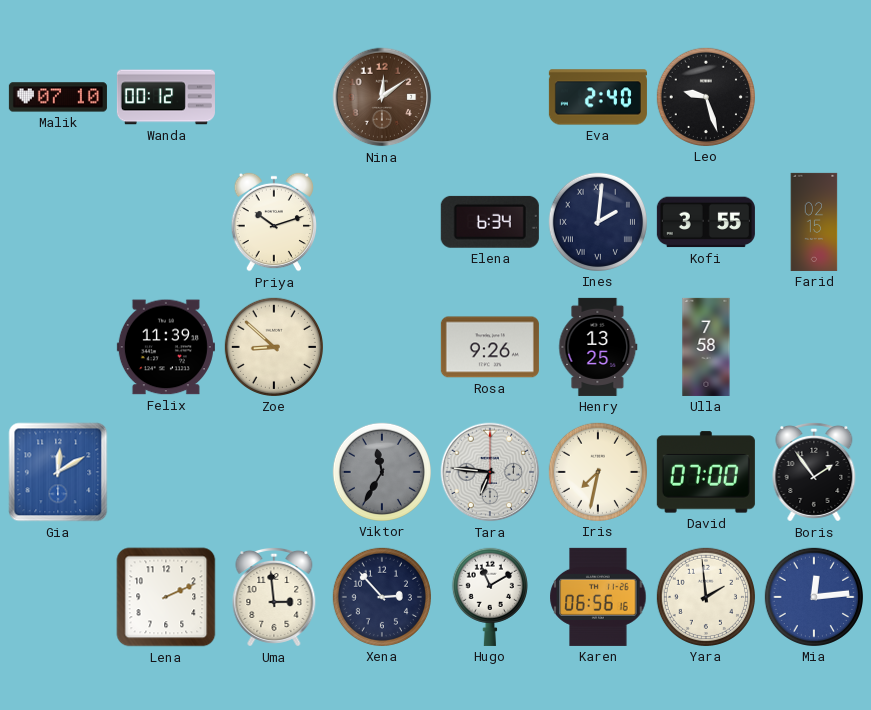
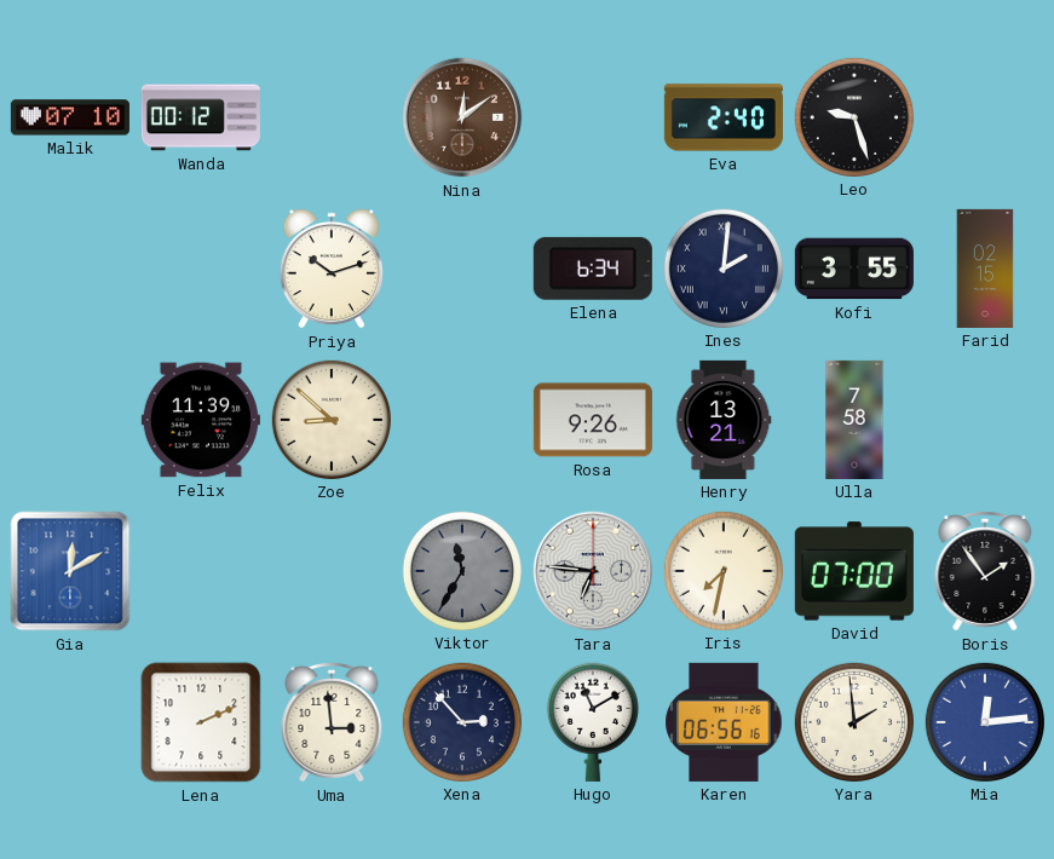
Henry: 13:25 -> 13:21
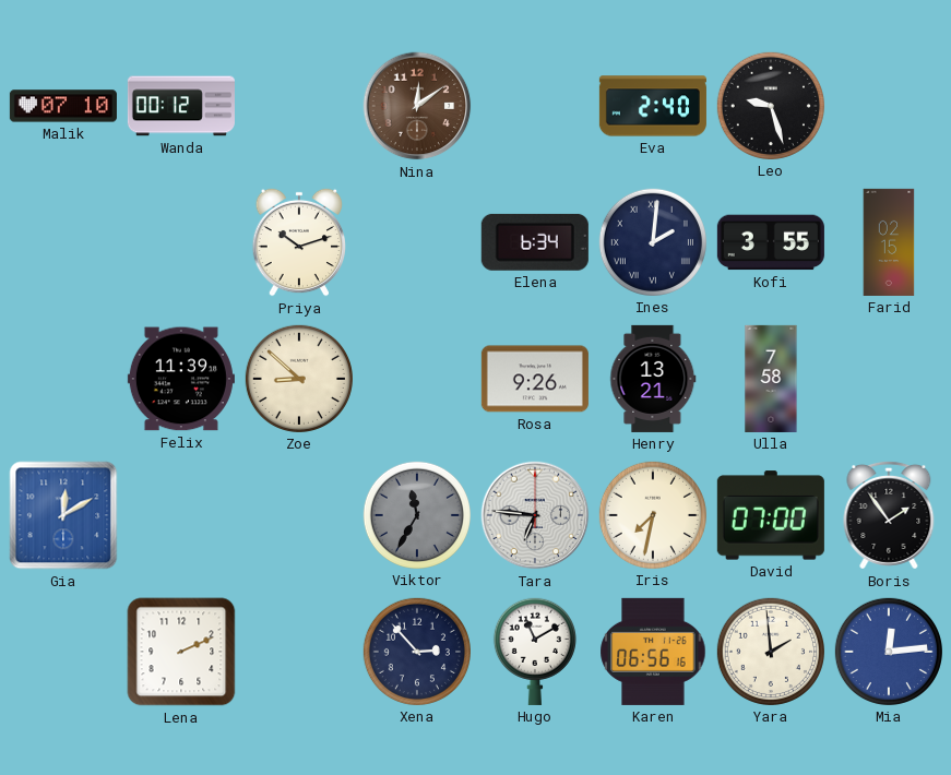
Uma: 2:59 -> none
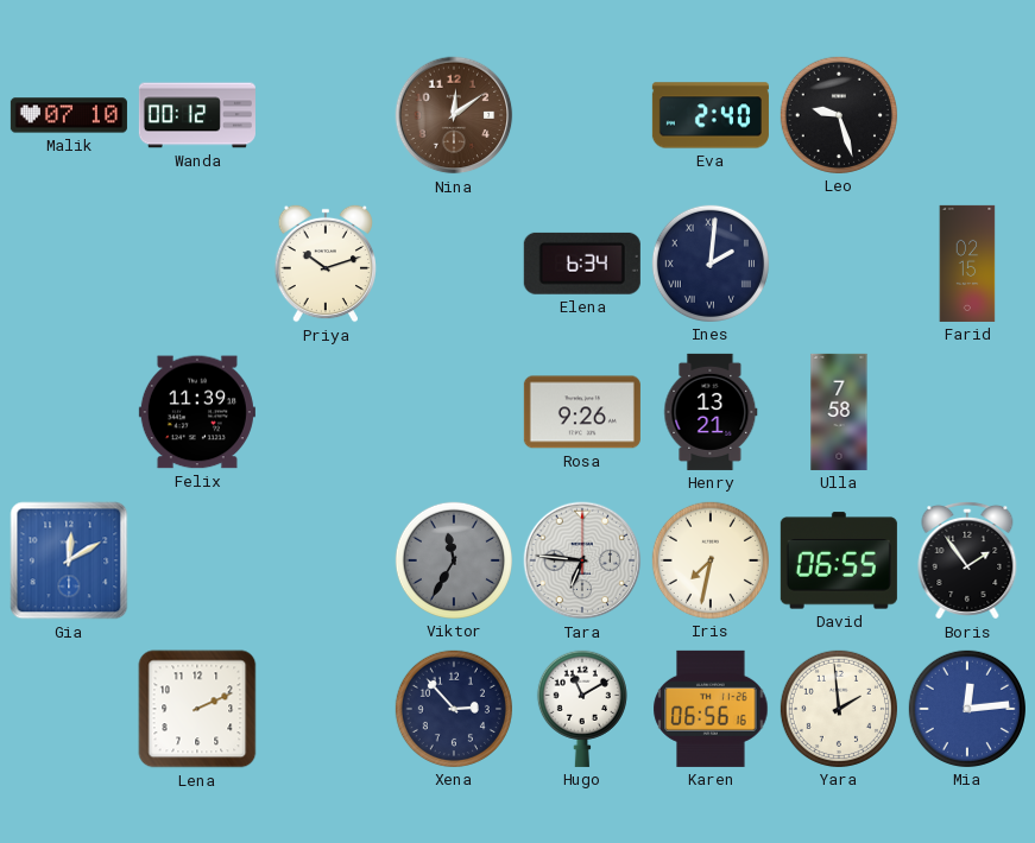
Kofi: 3:55 -> none
Zoe: 8:52 -> none
David: 07:00 -> 06:55
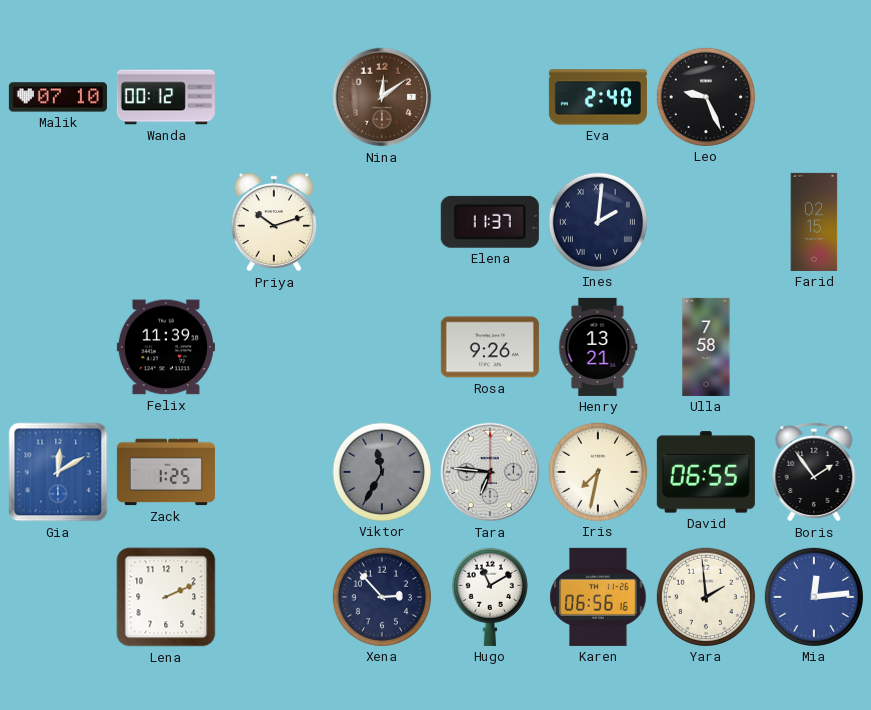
Leo: 9:27 -> 9:26
Elena: 6:34 -> 11:37
Zack: none -> 1:25
